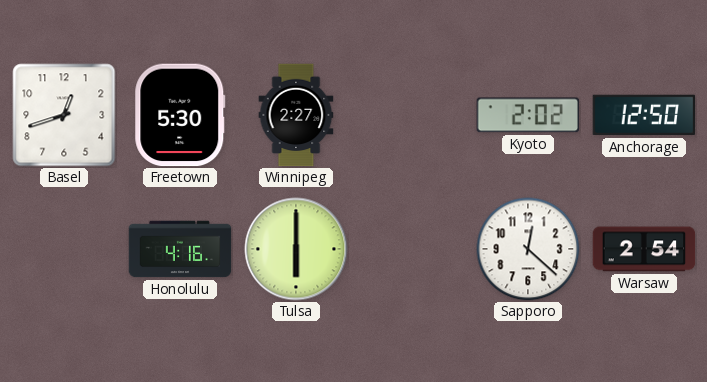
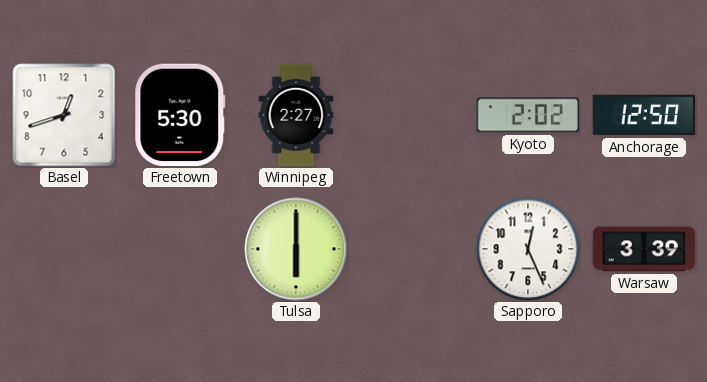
Honolulu: 4:16 -> none
Sapporo: 12:22 -> 12:26
Warsaw: 2:54 -> 3:39
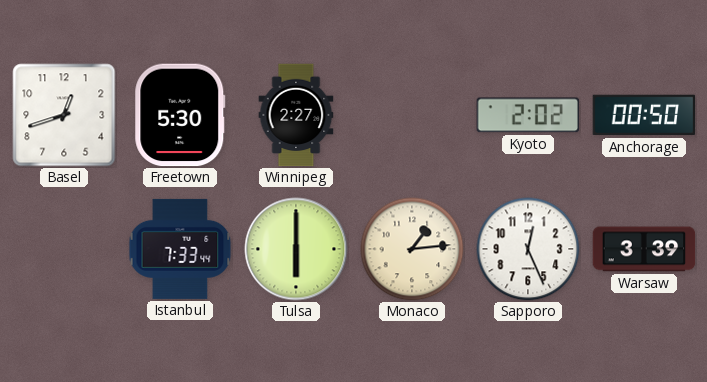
Anchorage: 12:50 -> 00:50
Istanbul: none -> 7:33
Monaco: none -> 1:14
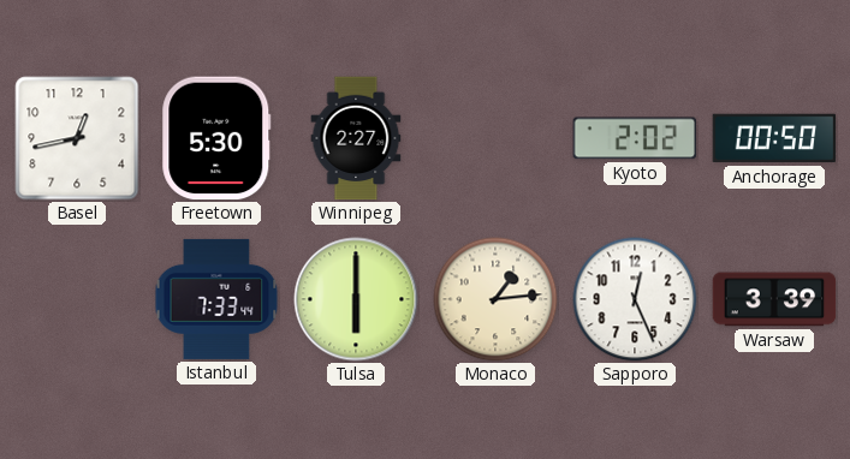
Basel: 12:42 -> 12:43
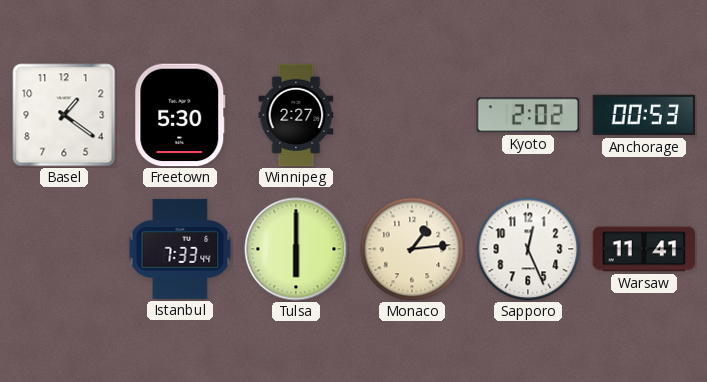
Basel: 12:43 -> 1:21
Anchorage: 00:50 -> 00:53
Warsaw: 3:39 -> 11:41
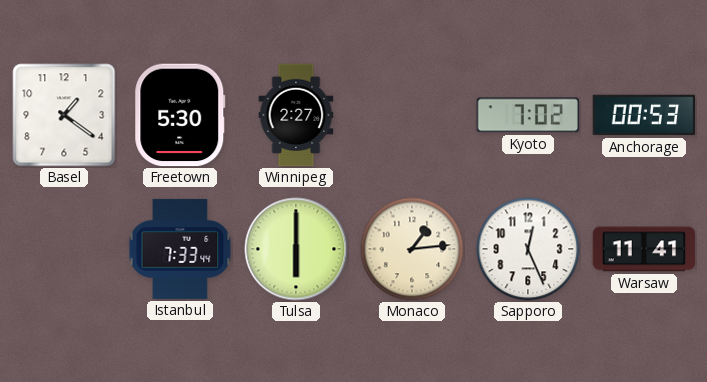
Kyoto: 2:02 -> 7:02
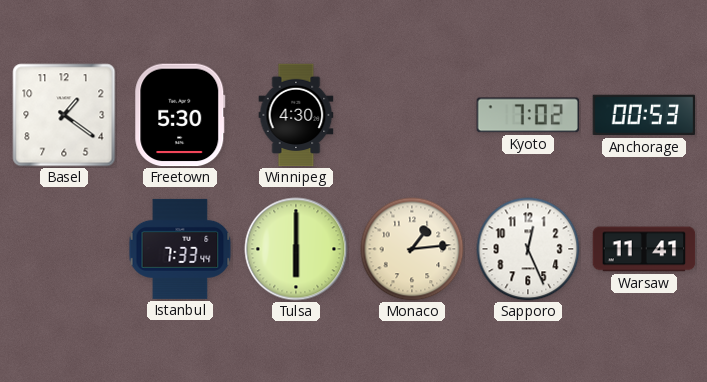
Winnipeg: 2:27 -> 4:30
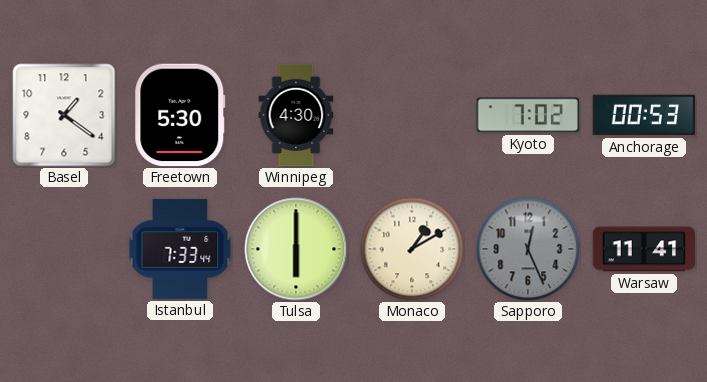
Monaco: 1:14 -> 1:10
Sapporo dial: white -> grey
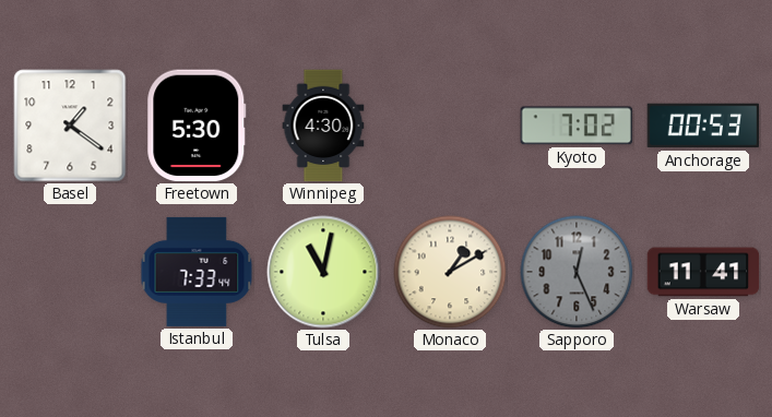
Tulsa: 6:00 -> 11:02
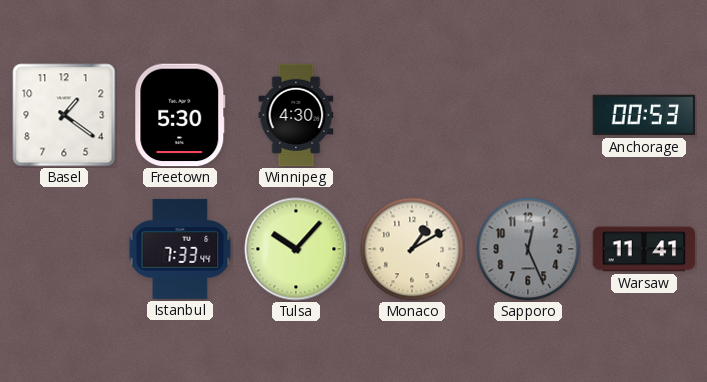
Kyoto: 7:02 -> none
Tulsa: 11:02 -> 10:07
